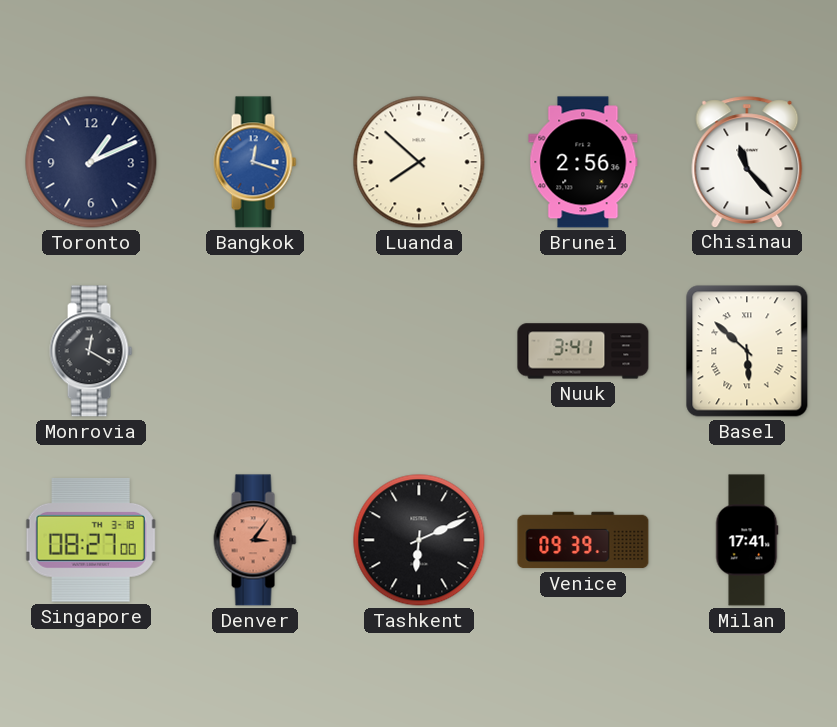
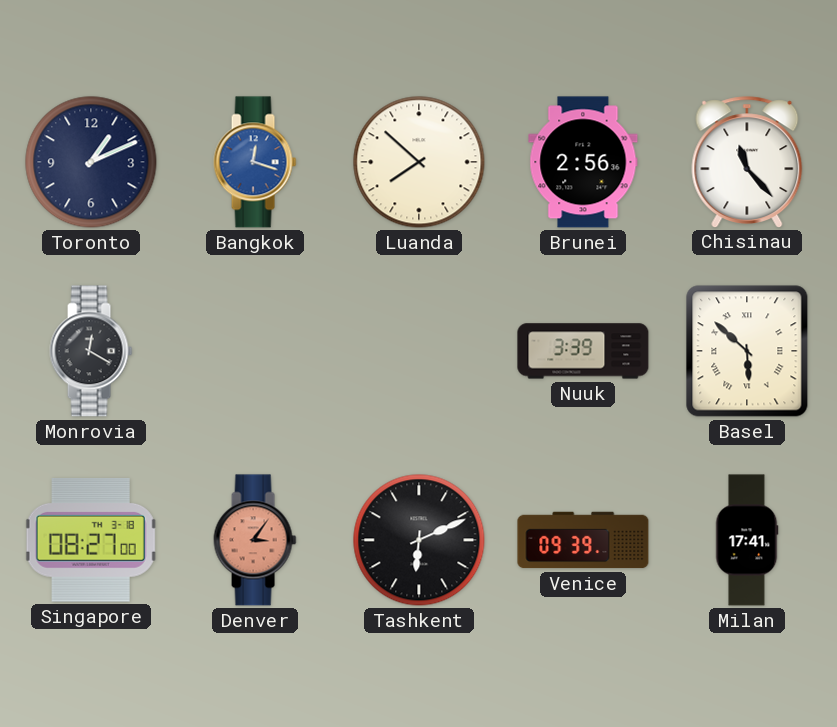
Nuuk: 3:41 -> 3:39
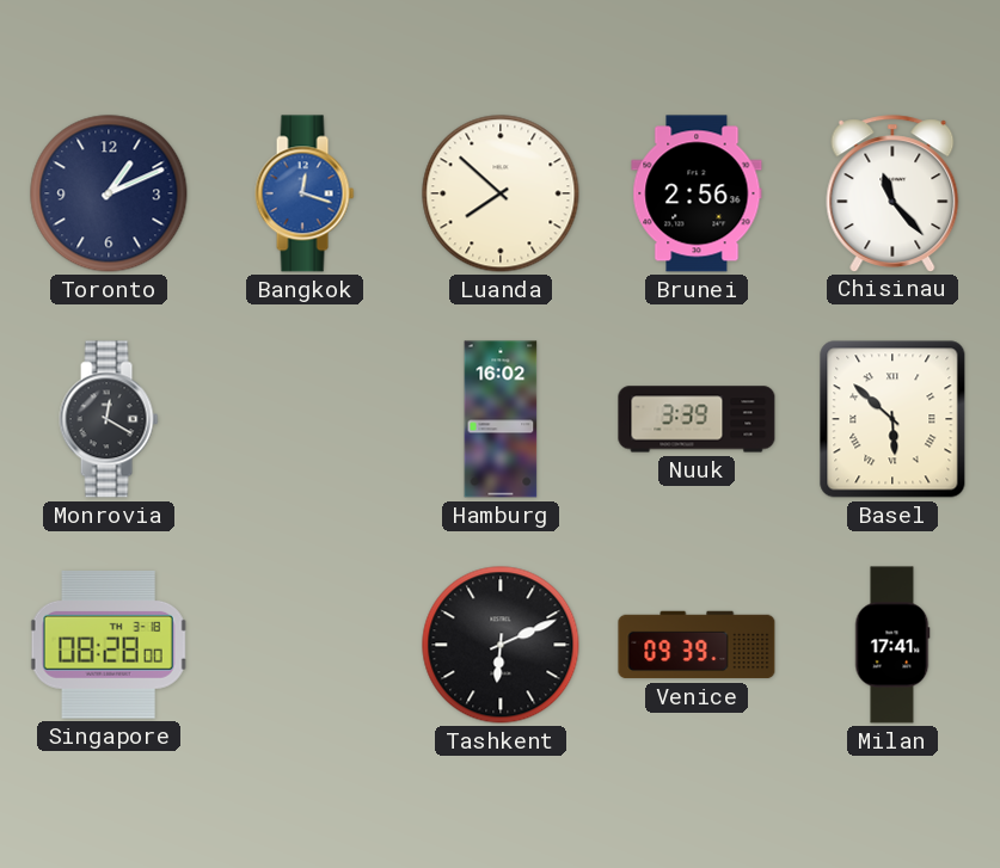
Hamburg: none -> 16:02
Singapore: 08:27 -> 08:28
Denver: 3:06 -> none
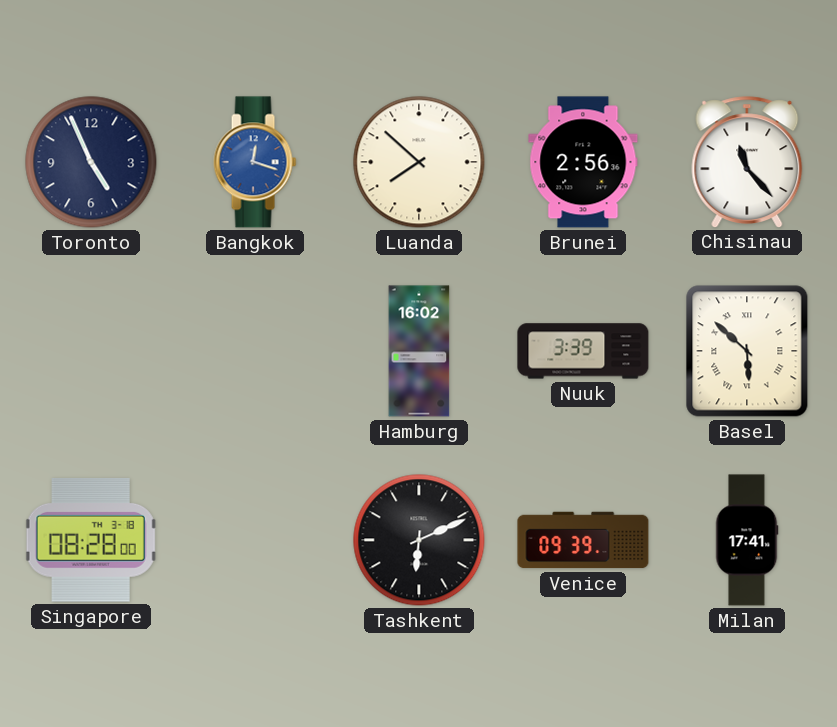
Toronto: 1:11 -> 4:56
Monrovia: 12:20 -> none
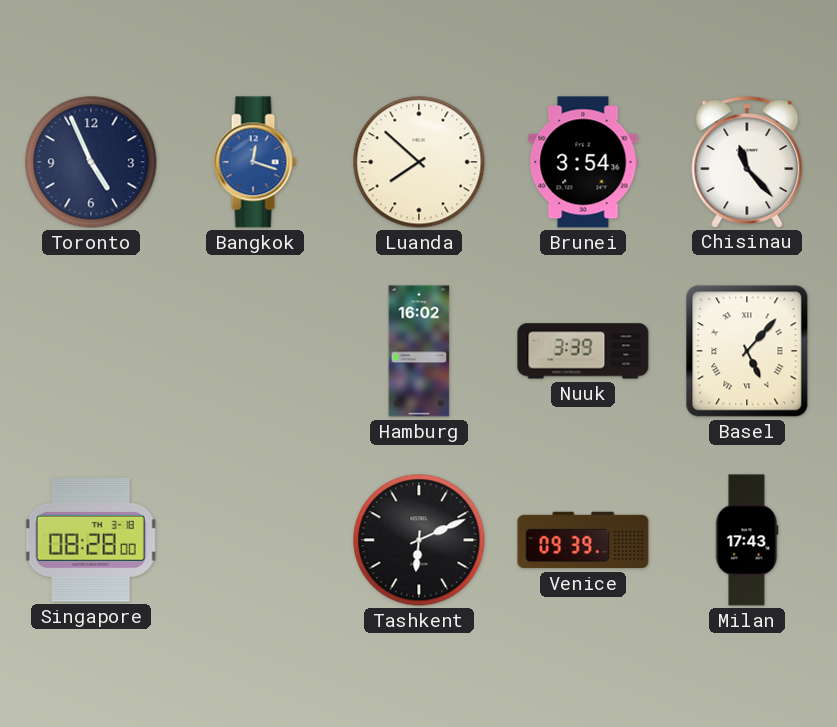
Brunei: 2:56 -> 3:54
Basel: 5:52 -> 5:07
Milan: 17:41 -> 17:43
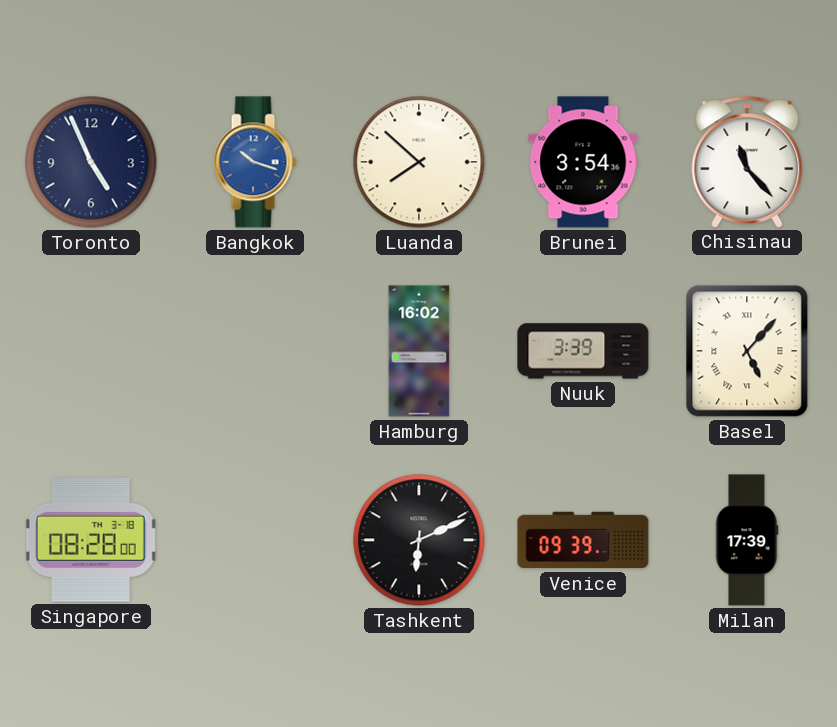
Bangkok: 12:18 -> 10:18
Milan: 17:43 -> 17:39
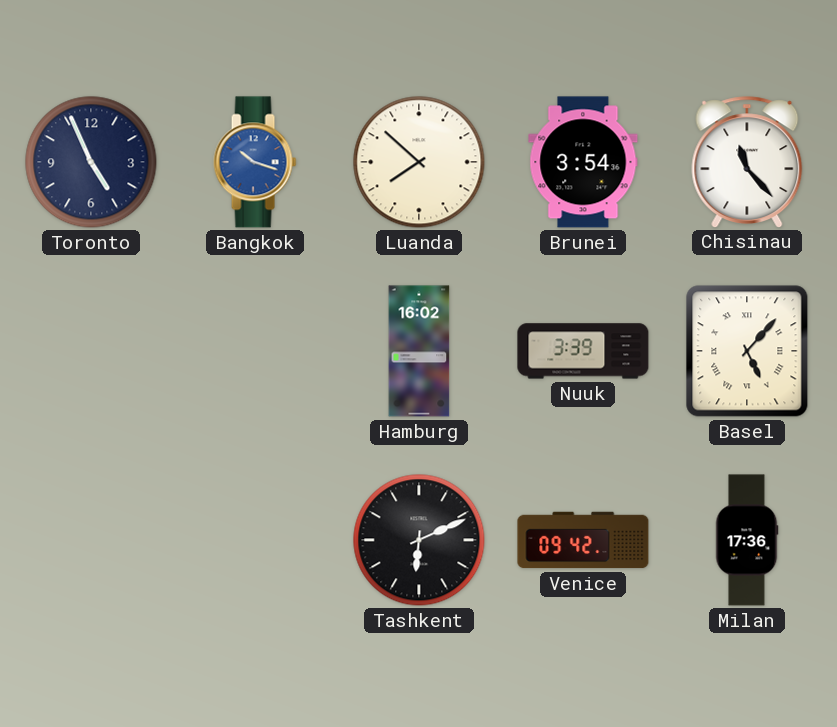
Singapore: 08:28 -> none
Venice: 09:39 -> 09:42
Milan: 17:39 -> 17:36
